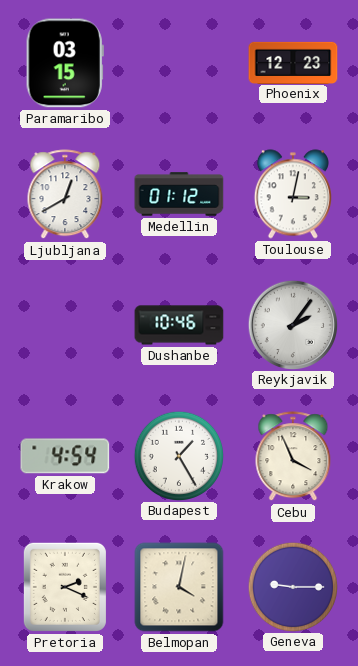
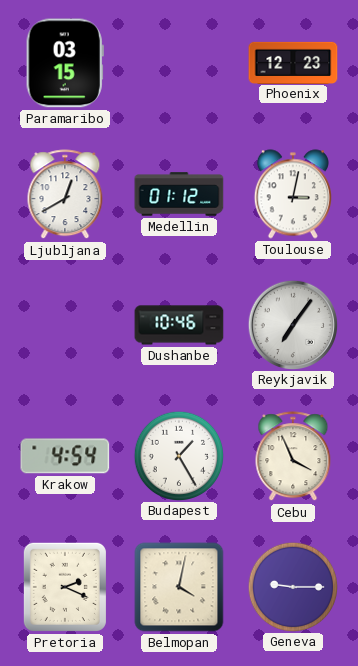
Reykjavik: 2:06 -> 7:06
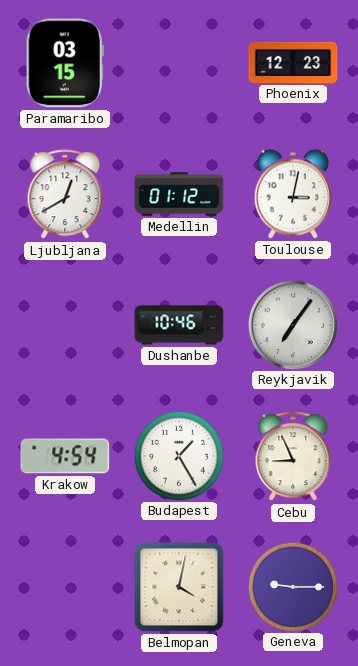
Cebu: 3:56 -> 8:56
Pretoria: 2:19 -> none
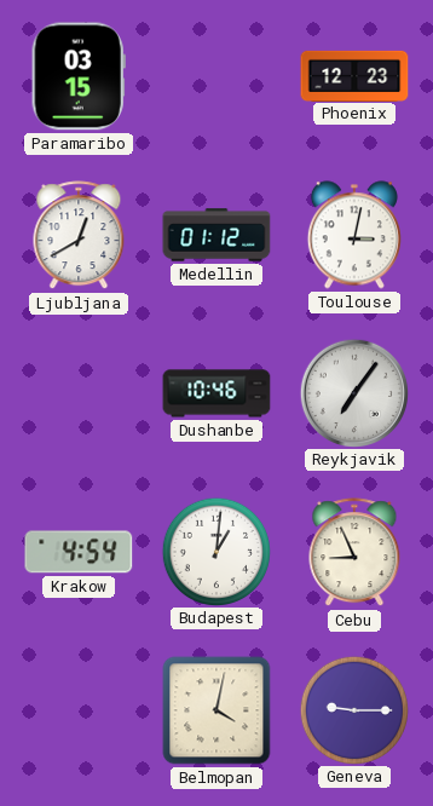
Budapest: 1:25 -> 1:01
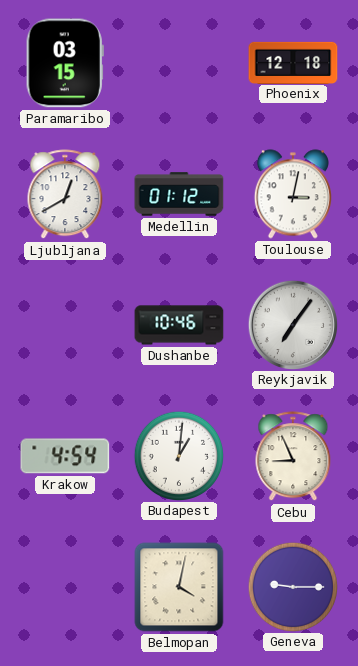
Phoenix: 12:23 -> 12:18
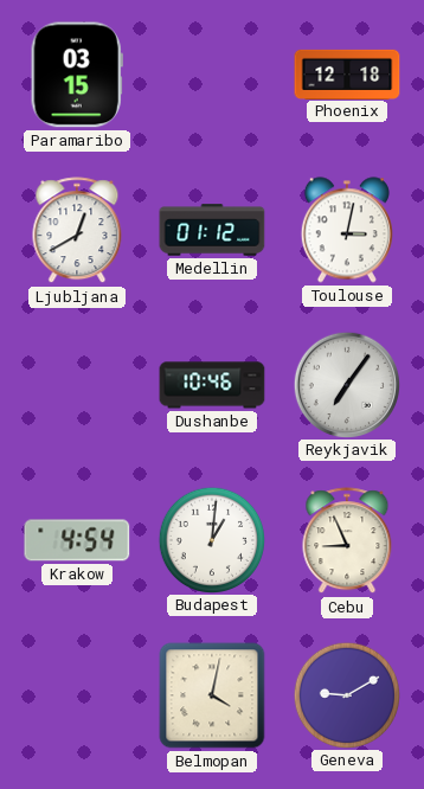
Geneva: 9:15 -> 9:10
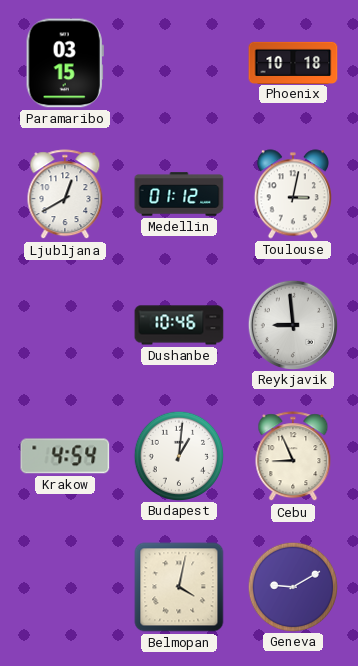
Phoenix: 12:18 -> 10:18
Reykjavik: 7:06 -> 8:59
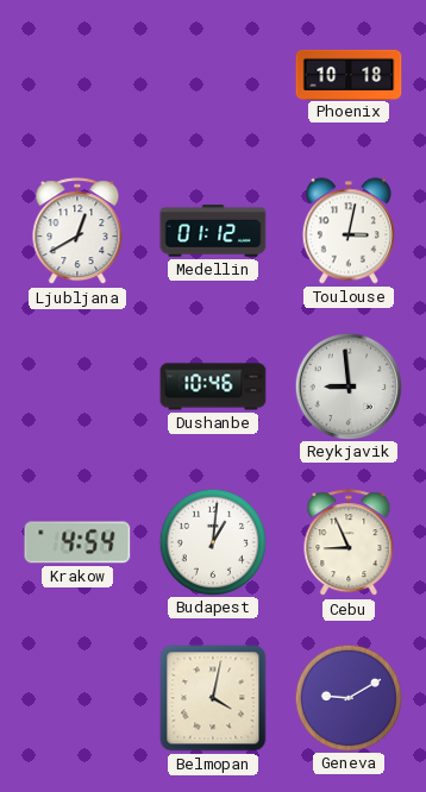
Paramaribo: 03:15 -> none
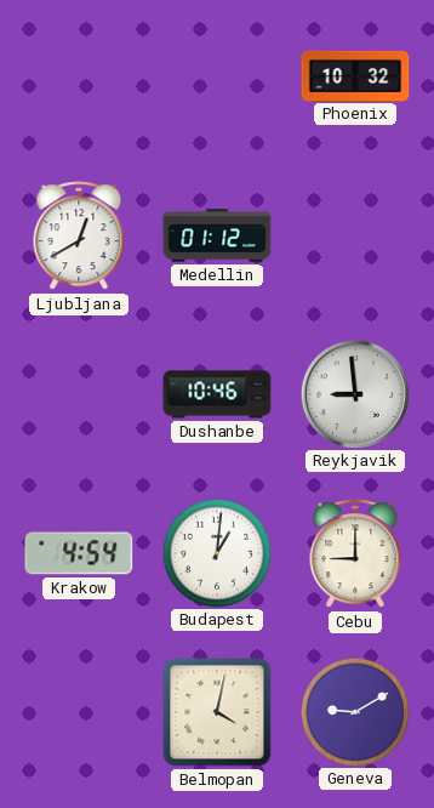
Phoenix: 10:18 -> 10:32
Toulouse: 3:02 -> none
Cebu: 8:56 -> 9:00
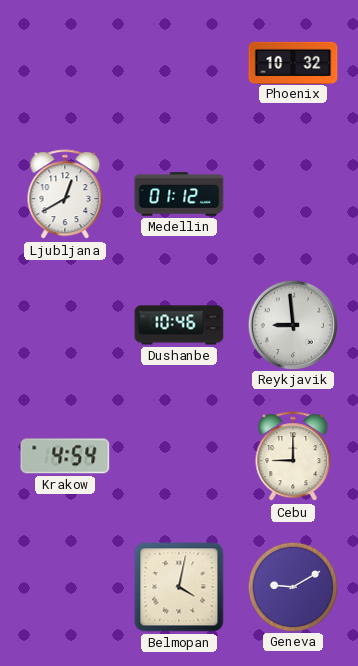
Budapest: 1:01 -> none
